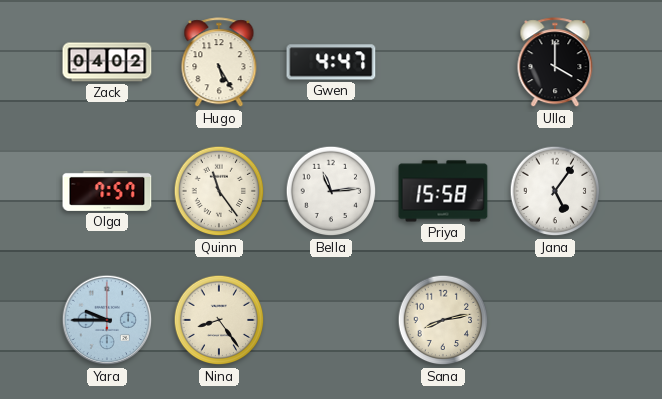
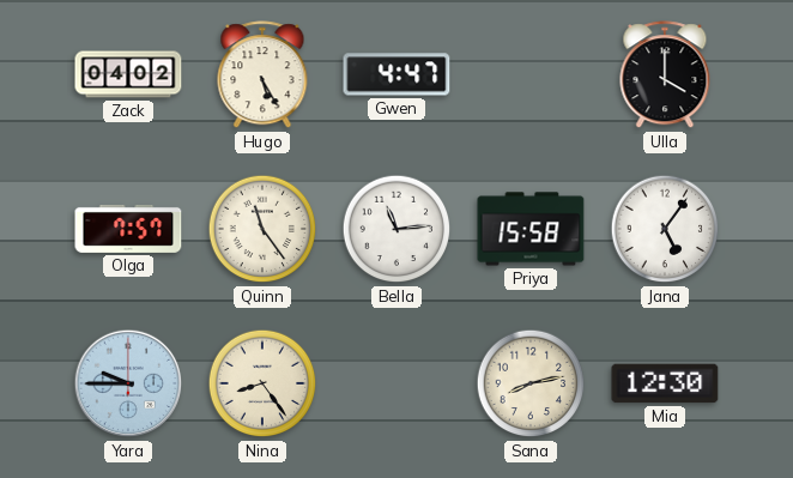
Mia: none -> 12:30
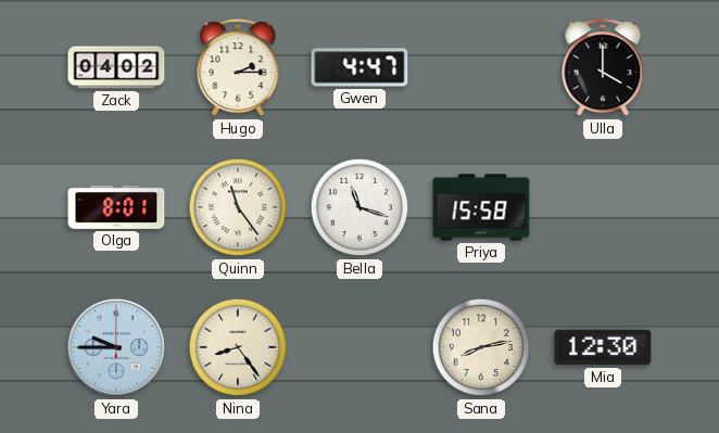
Hugo: 5:25 -> 2:15
Olga: 7:57 -> 8:01
Bella: 11:14 -> 11:18
Jana: 5:06 -> none
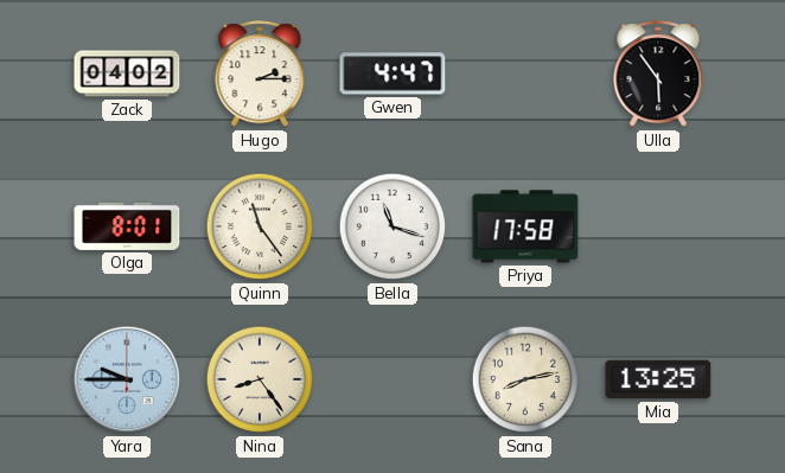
Ulla: 4:00 -> 5:54
Priya: 15:58 -> 17:58
Mia: 12:30 -> 13:25
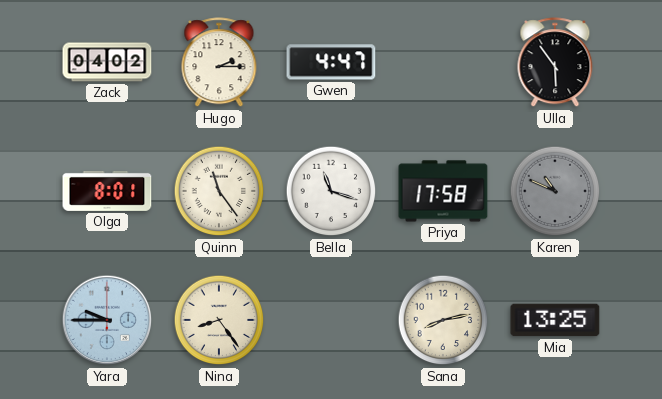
Karen: none -> 10:49
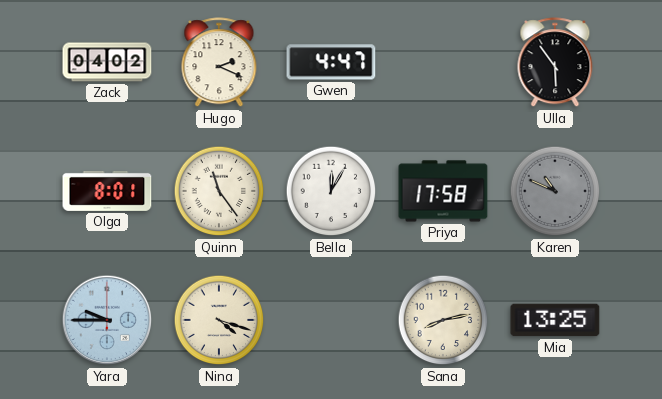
Hugo: 2:15 -> 2:19
Bella: 11:18 -> 12:05
Nina: 8:24 -> 4:18
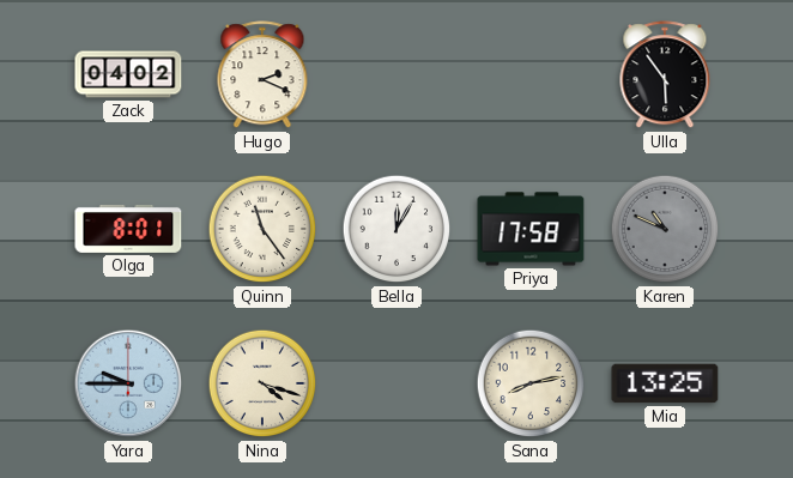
Gwen: 4:47 -> none
